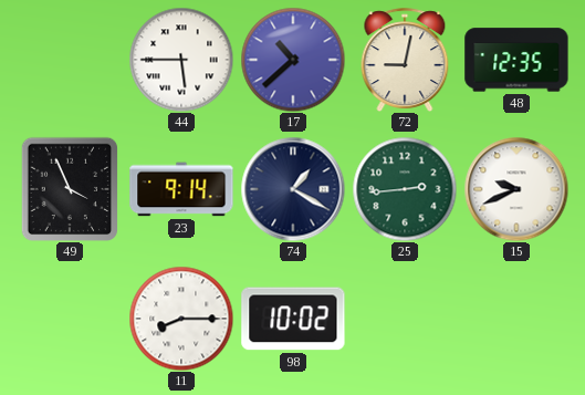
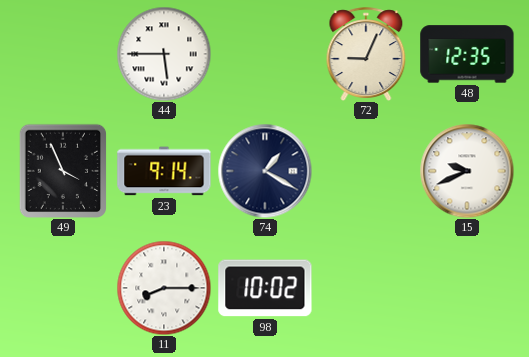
17: 10:38 -> none
72: 9:02 -> 9:04
25: 2:44 -> none
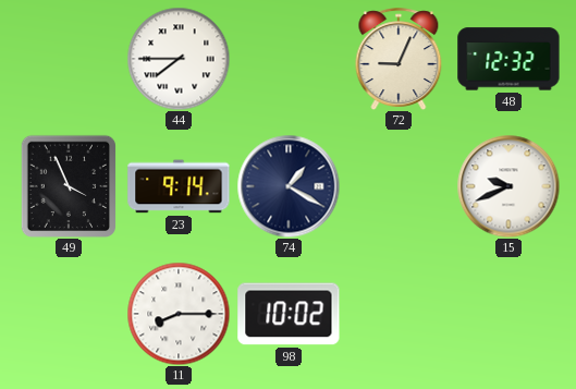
44: 5:45 -> 7:45
48: 12:35 -> 12:32
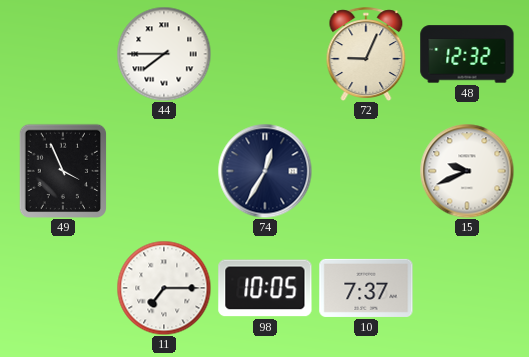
23: 9:14 -> none
74: 1:20 -> 12:35
11: 8:15 -> 7:15
98: 10:02 -> 10:05
10: none -> 7:37
